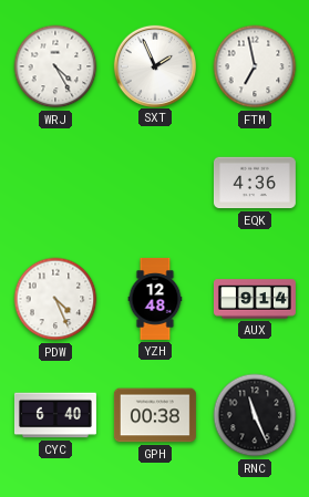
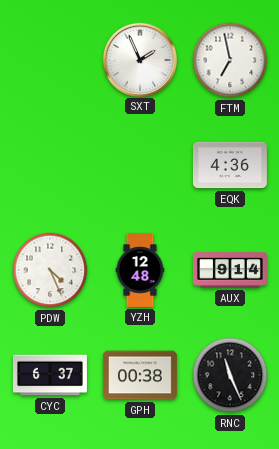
WRJ: 4:25 -> none
CYC: 6:40 -> 6:37
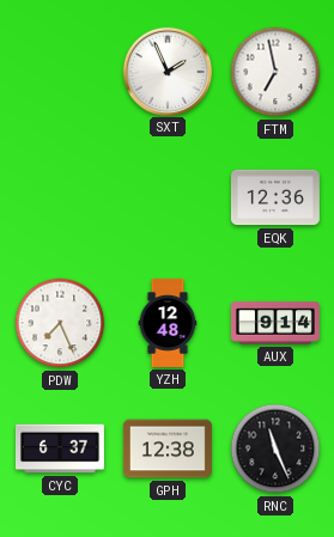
EQK: 4:36 -> 12:36
PDW: 4:26 -> 7:26
GPH: 00:38 -> 12:38
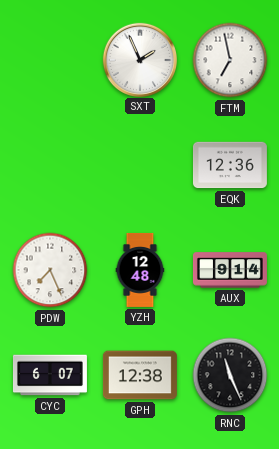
CYC: 6:37 -> 6:07
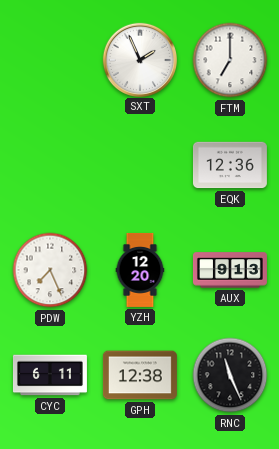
FTM: 6:58 -> 7:00
YZH: 12:48 -> 12:20
AUX: 9:14 -> 9:13
CYC: 6:07 -> 6:11
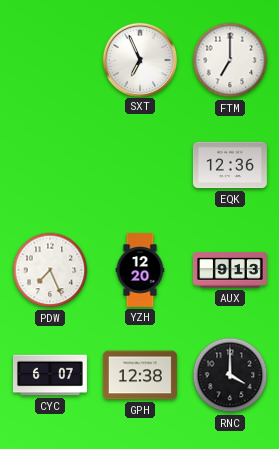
SXT: 1:56 -> 6:56
CYC: 6:11 -> 6:07
RNC: 11:26 -> 4:00
